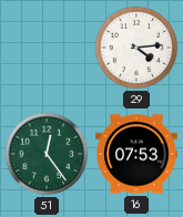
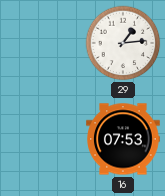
29: 4:14 -> 1:14
51: 12:24 -> none
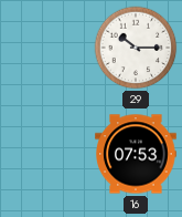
29: 1:14 -> 10:15
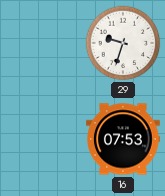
29: 10:15 -> 9:33
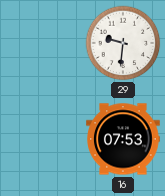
29: 9:33 -> 9:31
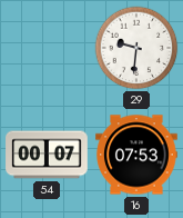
54: none -> 00:07
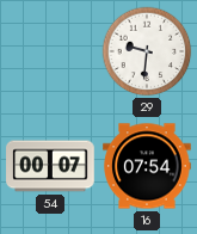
16: 07:53 -> 07:54
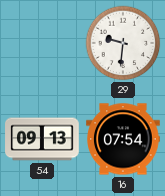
54: 00:07 -> 09:13
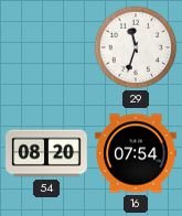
29: 9:31 -> 11:33
54: 09:13 -> 08:20
